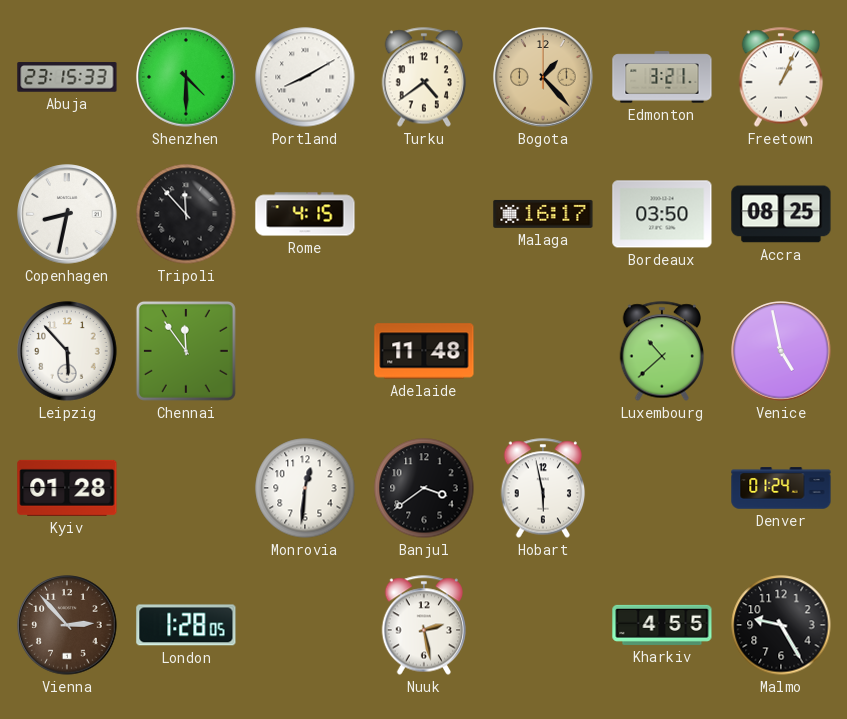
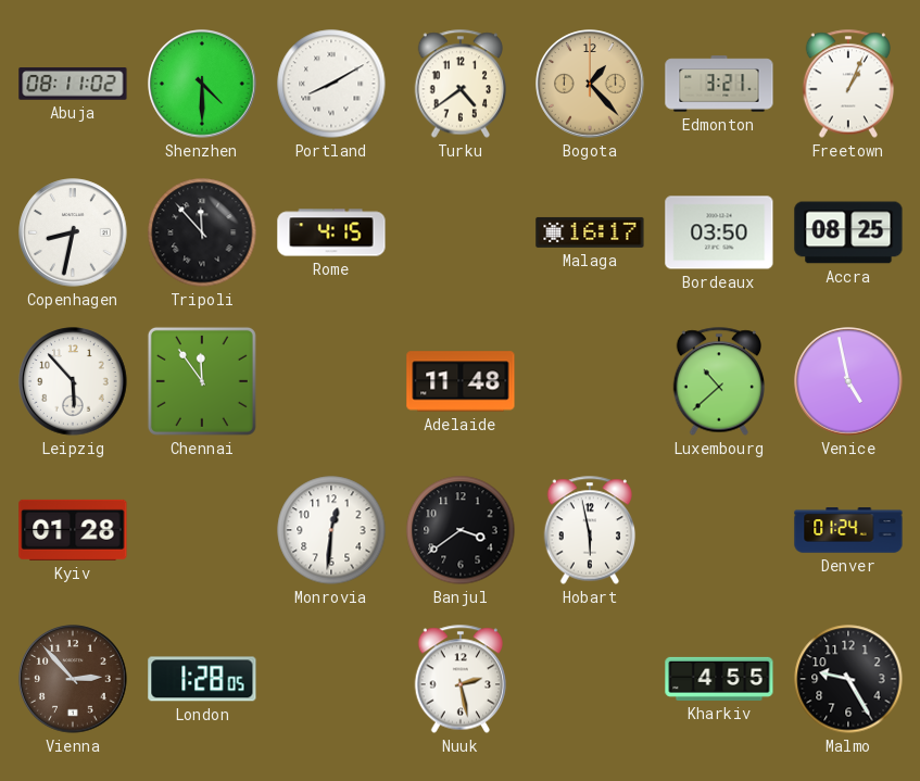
Abuja: 23:15 -> 08:11
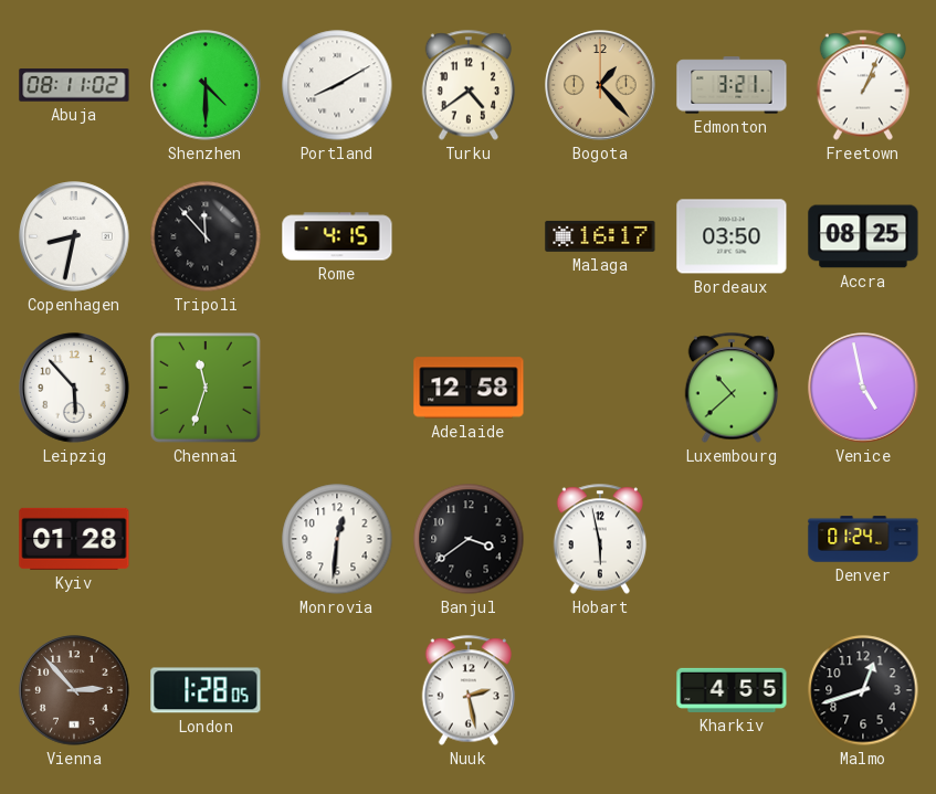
Chennai: 11:54 -> 11:33
Adelaide: 11:48 -> 12:58
Malmo: 9:25 -> 12:42
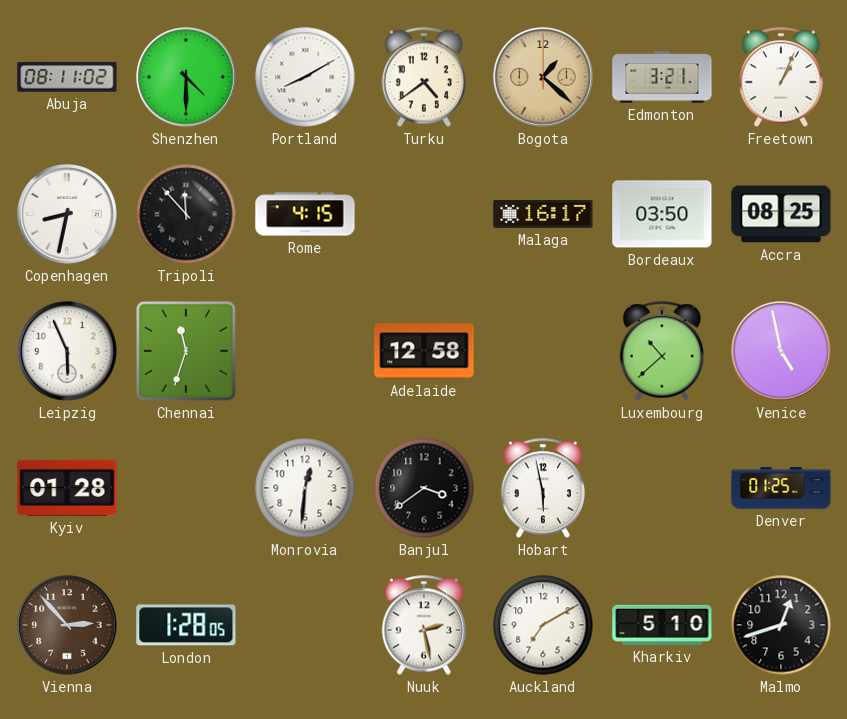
Bogota: 1:23 -> 1:22
Leipzig: 5:53 -> 5:56
Denver: 01:24 -> 01:25
Auckland: none -> 7:10
Kharkiv: 4:55 -> 5:10
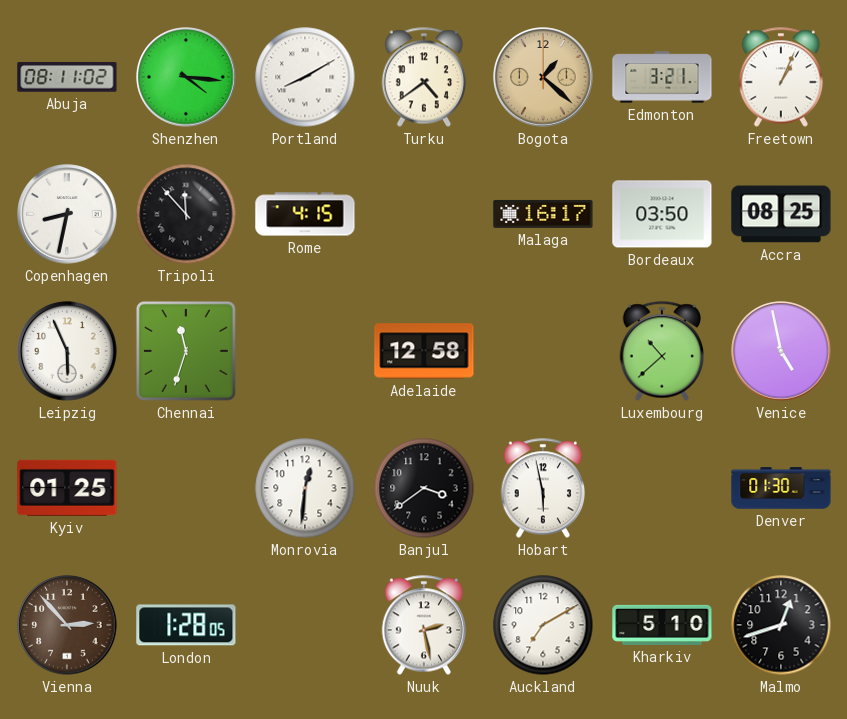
Shenzhen: 4:30 -> 4:16
Kyiv: 01:28 -> 01:25
Denver: 01:25 -> 01:30
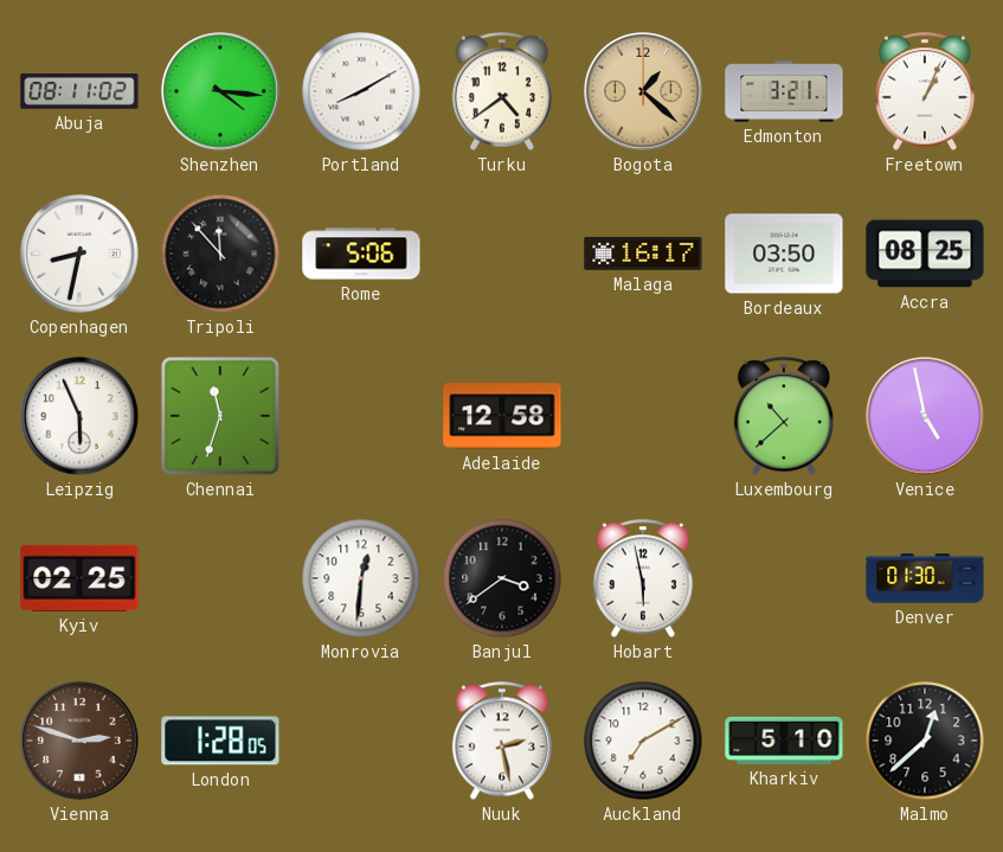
Rome: 4:15 -> 5:06
Kyiv: 01:25 -> 02:25
Vienna: 2:53 -> 2:48
Malmo: 12:42 -> 12:38
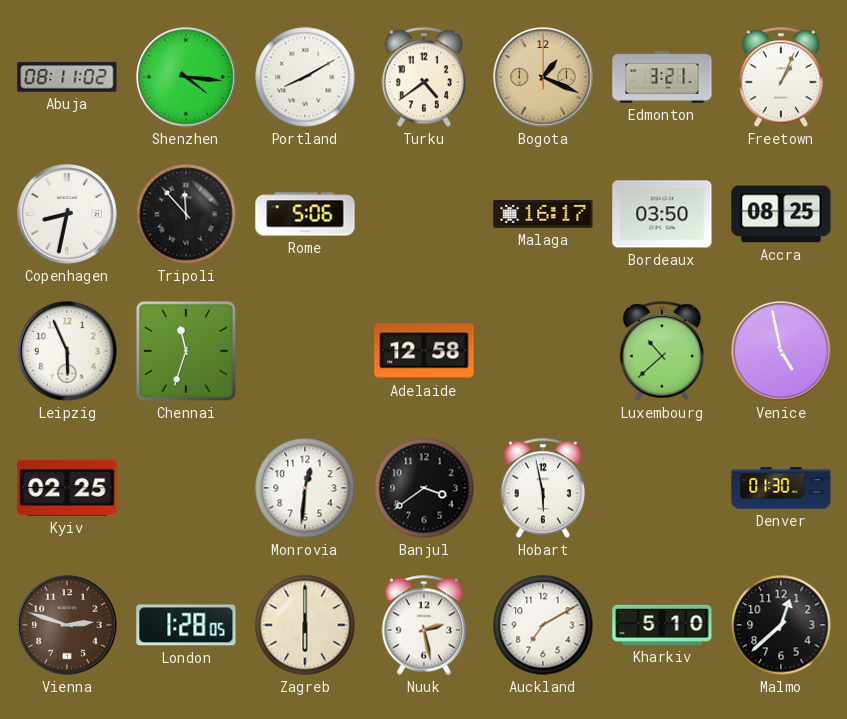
Bogota: 1:22 -> 1:19
Zagreb: none -> 6:00
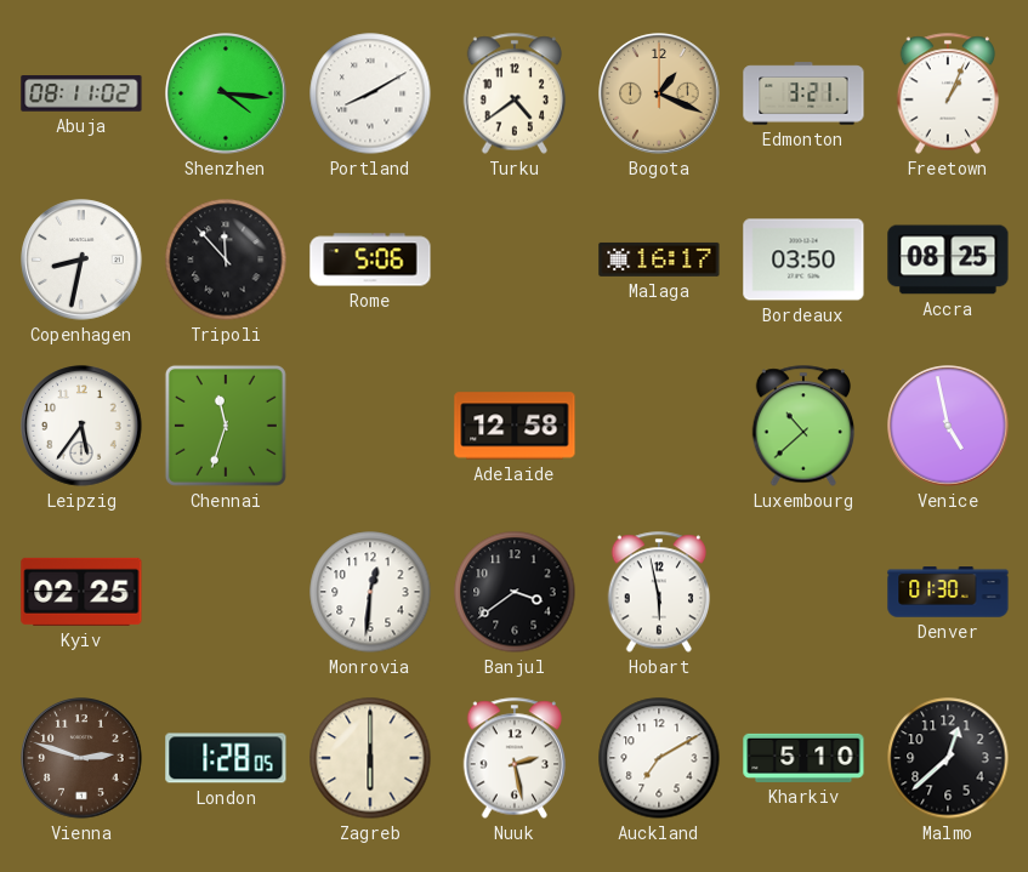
Leipzig: 5:56 -> 5:36
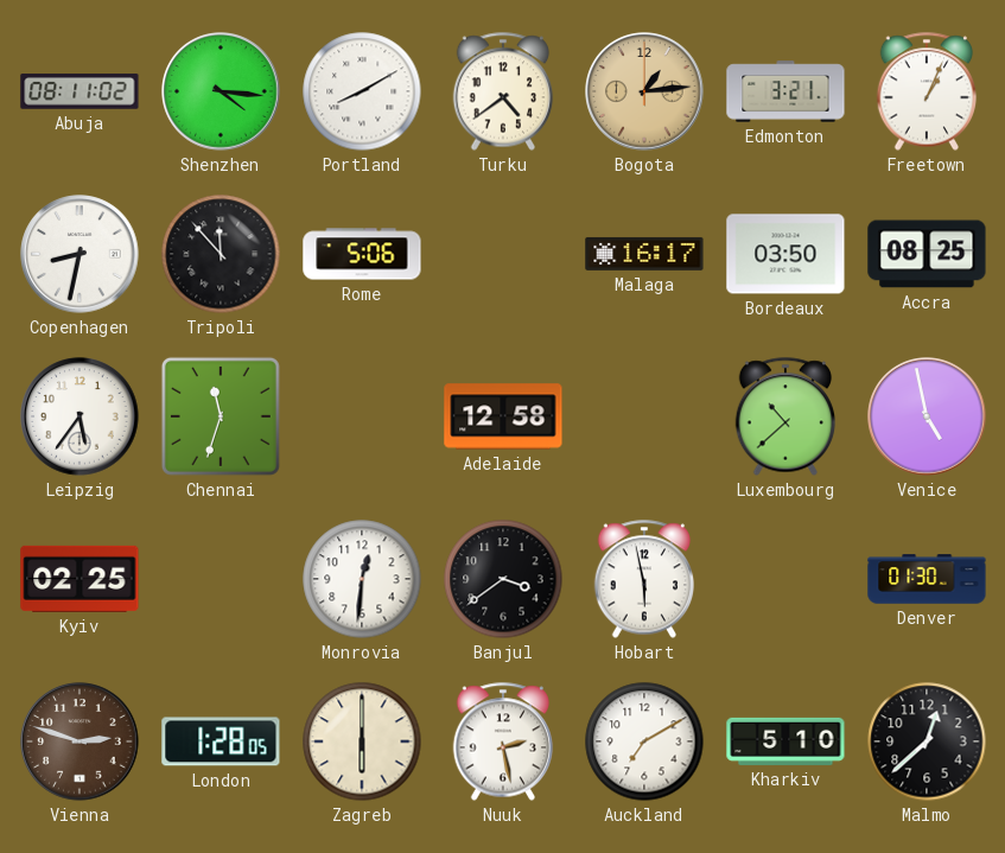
Bogota: 1:19 -> 1:14
